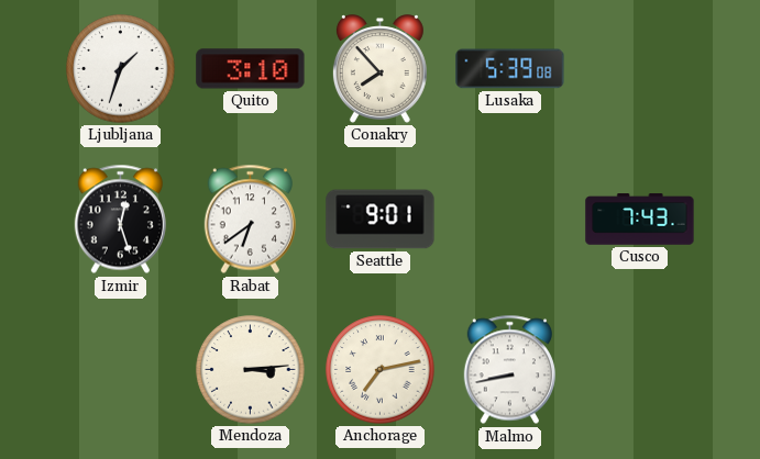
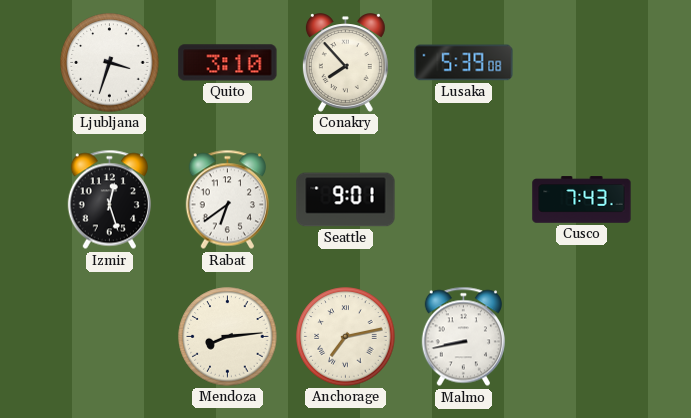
Ljubljana: 1:33 -> 3:33
Mendoza: 3:14 -> 8:14
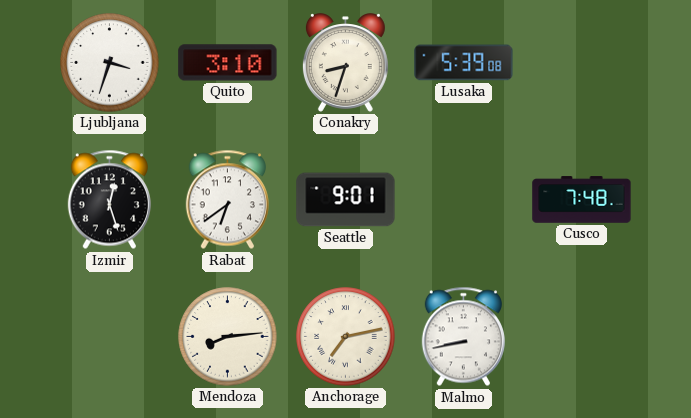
Conakry: 7:53 -> 8:33
Cusco: 7:43 -> 7:48
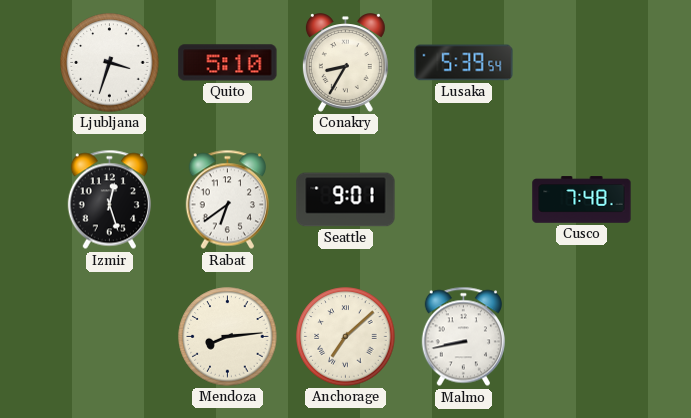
Quito: 3:10 -> 5:10
Conakry: 8:33 -> 8:35
Lusaka: 5:39:08 -> 5:39:54
Anchorage: 7:13 -> 7:08
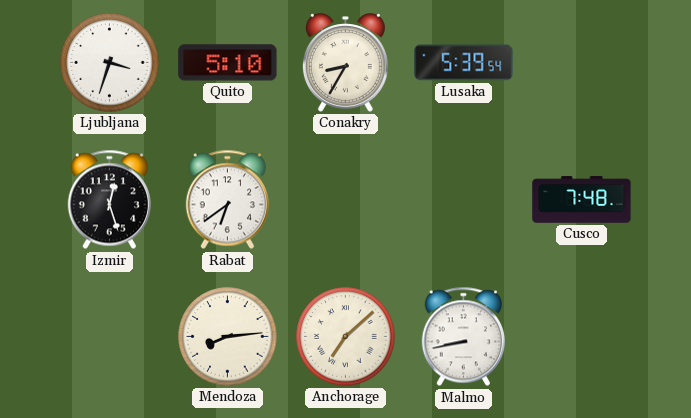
Seattle: 9:01 -> none
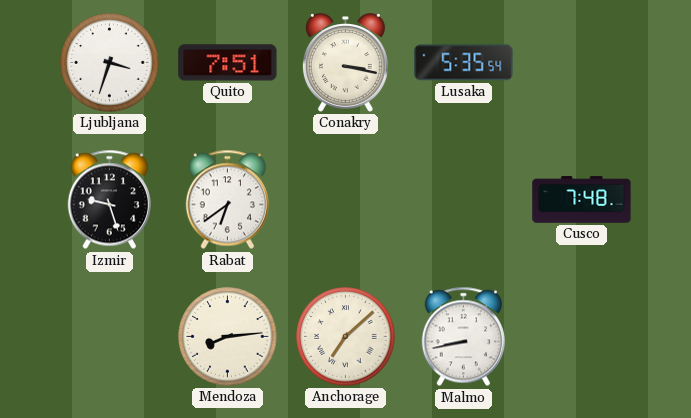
Quito: 5:10 -> 7:51
Conakry: 8:35 -> 3:17
Lusaka: 5:39 -> 5:35
Izmir: 12:27 -> 9:27
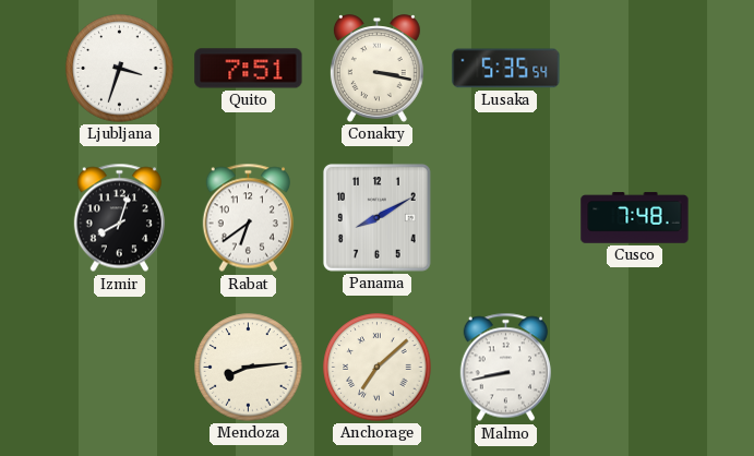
Izmir: 9:27 -> 8:03
Panama: none -> 8:10
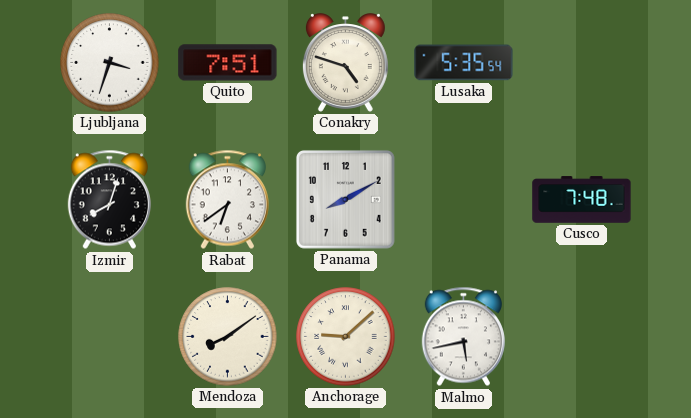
Conakry: 3:17 -> 4:48
Mendoza: 8:14 -> 8:09
Anchorage: 7:08 -> 9:08
Malmo: 8:43 -> 5:43
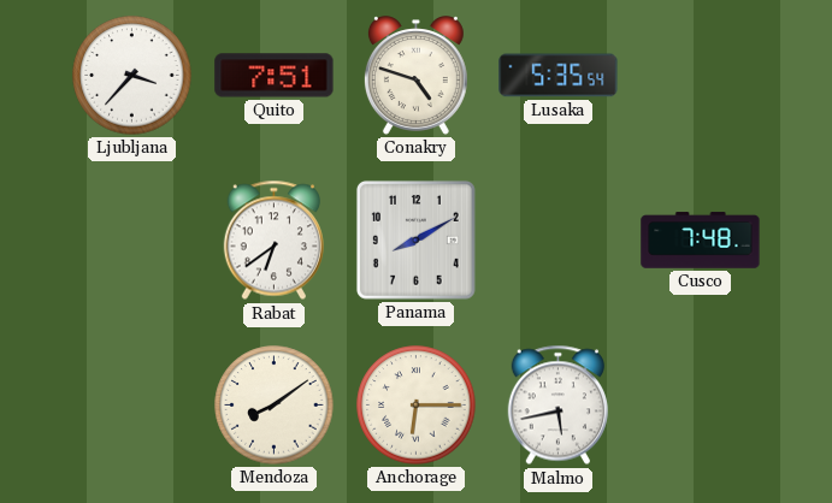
Ljubljana: 3:33 -> 3:37
Izmir: 8:03 -> none
Anchorage: 9:08 -> 6:15
